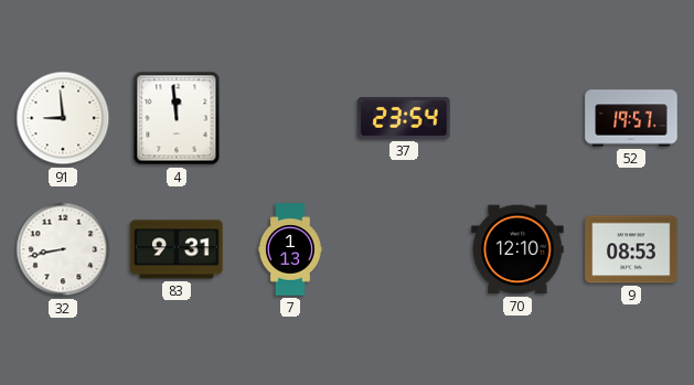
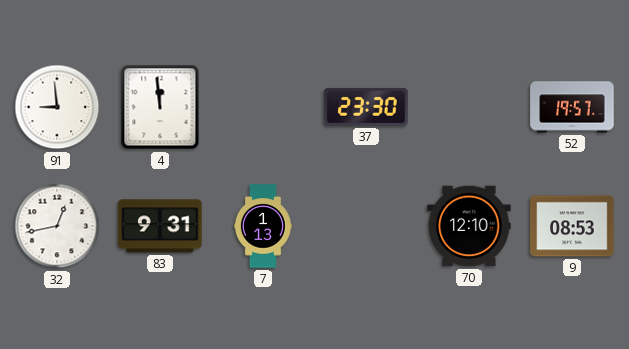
37: 23:54 -> 23:30
32: 8:43 -> 12:43
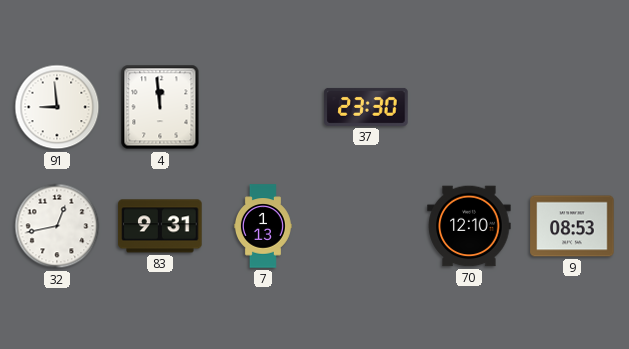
52: 19:57 -> none
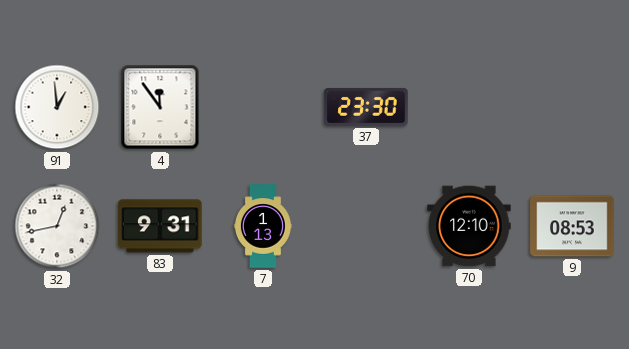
91: 8:59 -> 12:59
4: 11:59 -> 11:54
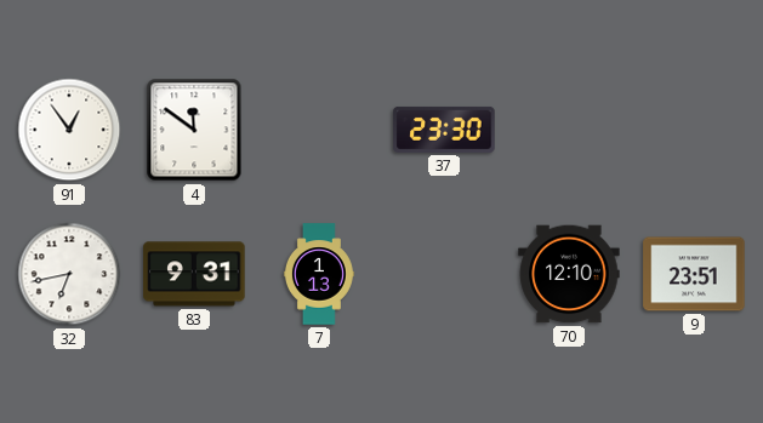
91: 12:59 -> 12:54
4: 11:54 -> 11:51
32: 12:43 -> 6:43
9: 08:53 -> 23:51
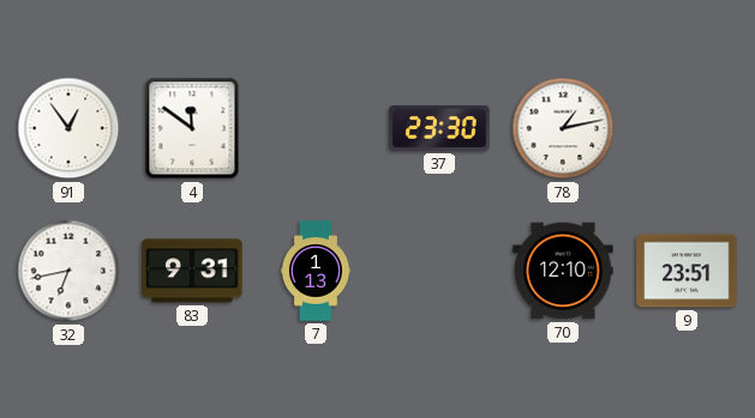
78: none -> 1:13
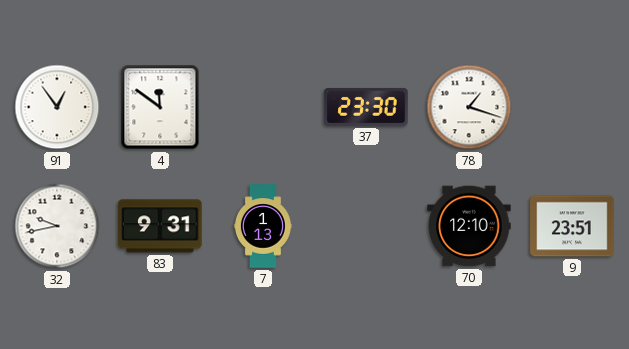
78: 1:13 -> 1:18
32: 6:43 -> 9:43
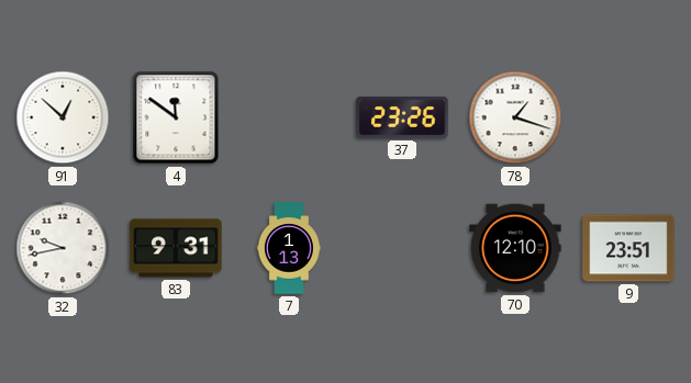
91: 12:54 -> 12:52
37: 23:30 -> 23:26
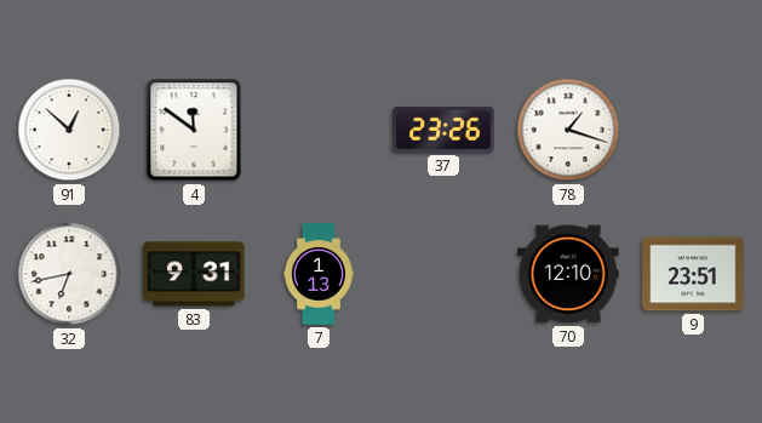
32: 9:43 -> 6:43
